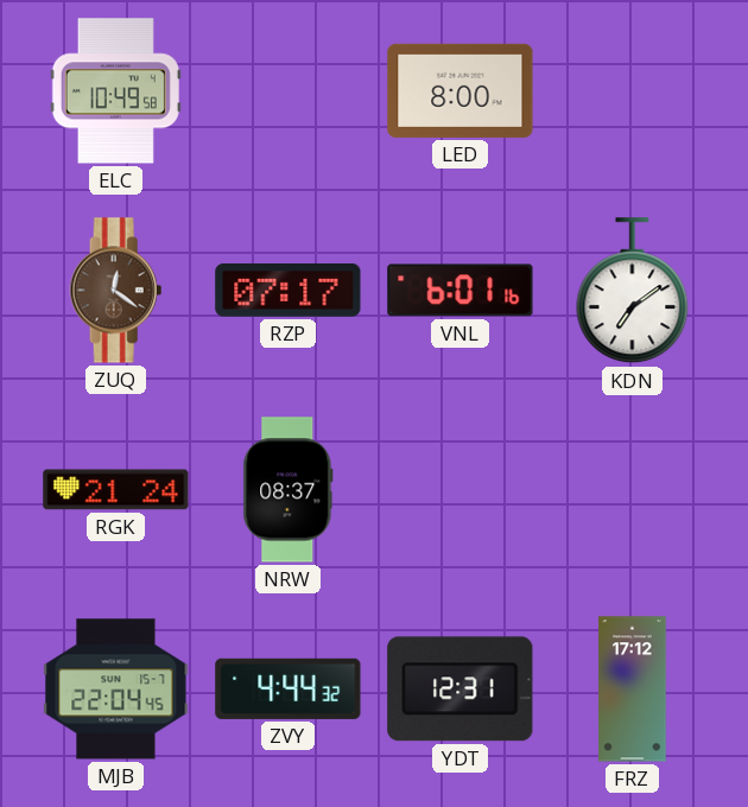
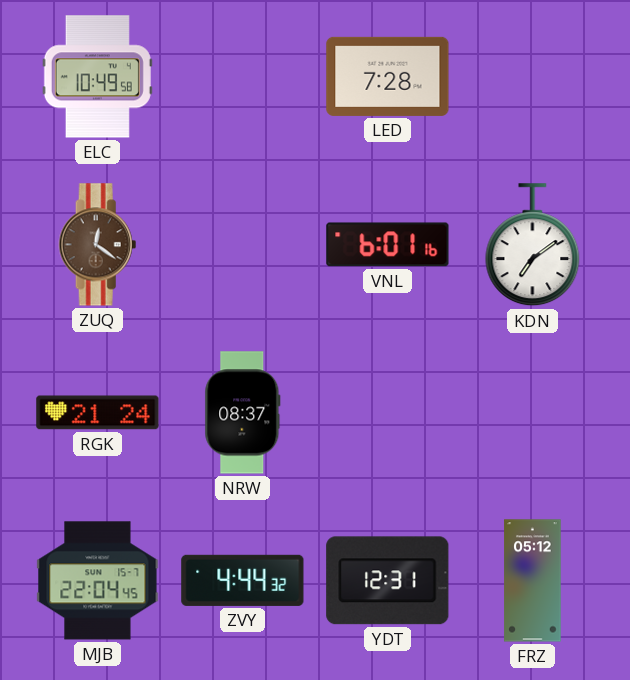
LED: 8:00 -> 7:28
RZP: 07:17 -> none
FRZ: 17:12 -> 05:12
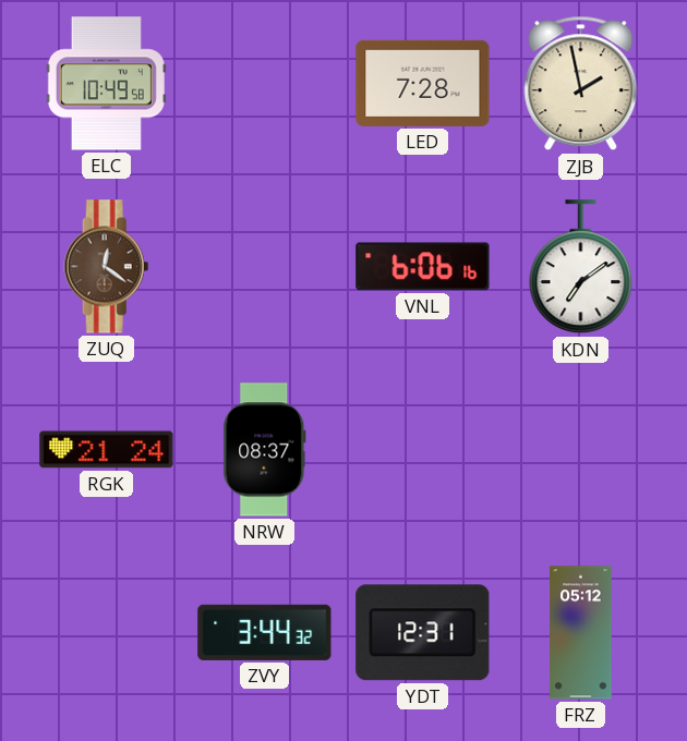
ZJB: none -> 1:58
VNL: 6:01 -> 6:06
MJB: 22:04 -> none
ZVY: 4:44 -> 3:44
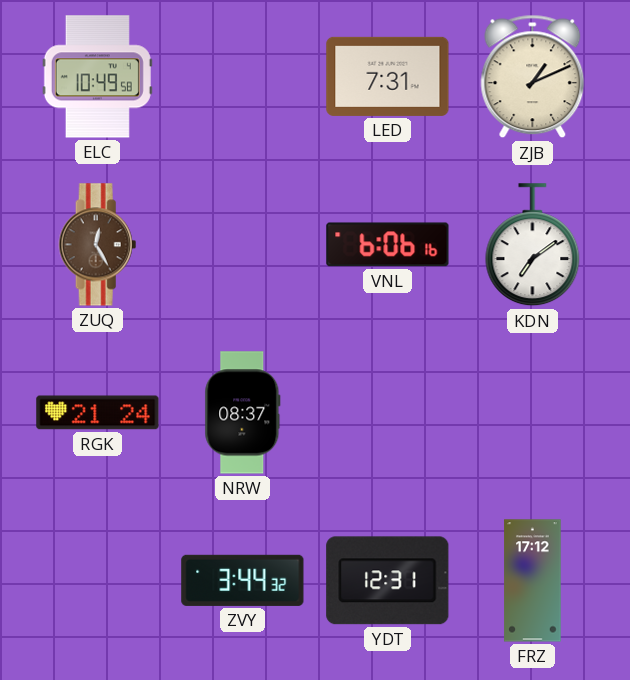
LED: 7:28 -> 7:31
ZJB: 1:58 -> 1:11
ZUQ: 12:21 -> 12:25
FRZ: 05:12 -> 17:12
